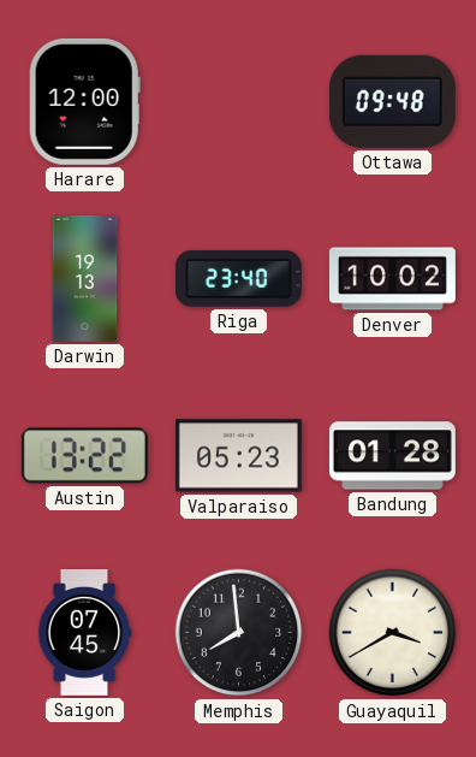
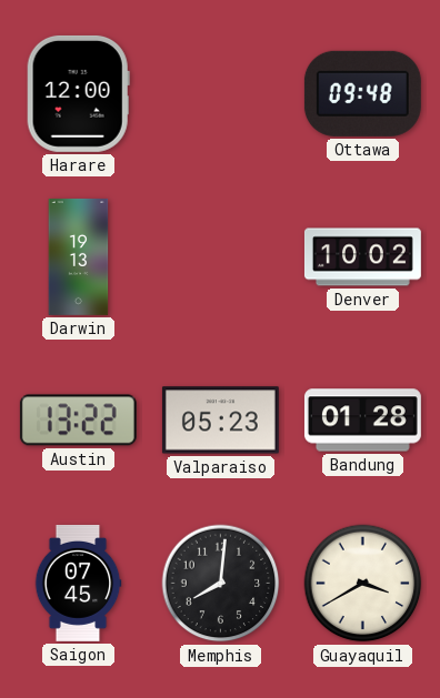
Riga: 23:40 -> none
Memphis: 7:59 -> 8:01
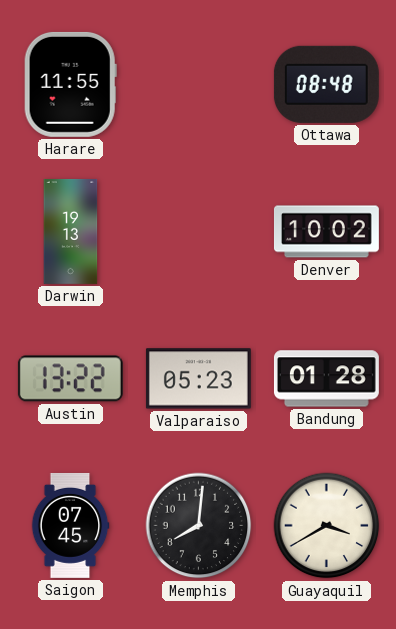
Harare: 12:00 -> 11:55
Ottawa: 09:48 -> 08:48
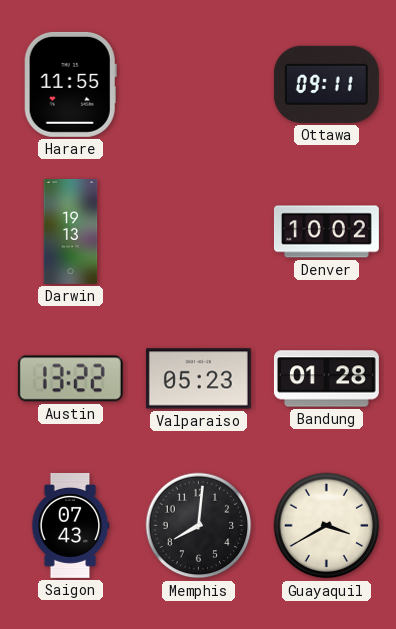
Ottawa: 08:48 -> 09:11
Saigon: 07:45 -> 07:43
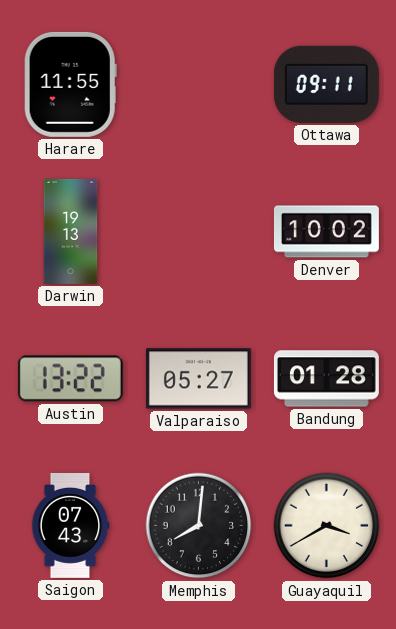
Valparaiso: 05:23 -> 05:27
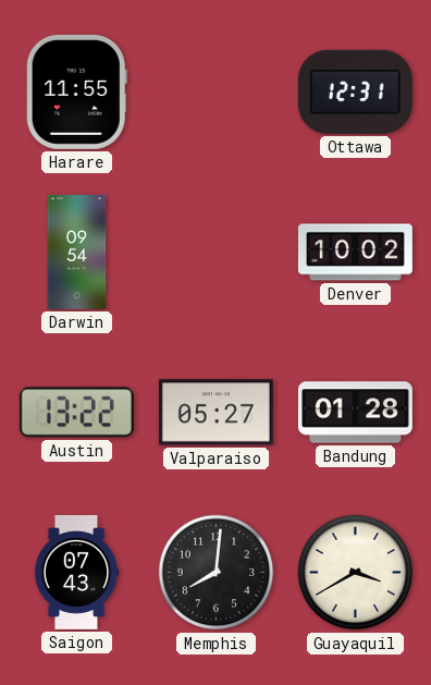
Ottawa: 09:11 -> 12:31
Darwin: 19:13 -> 09:54
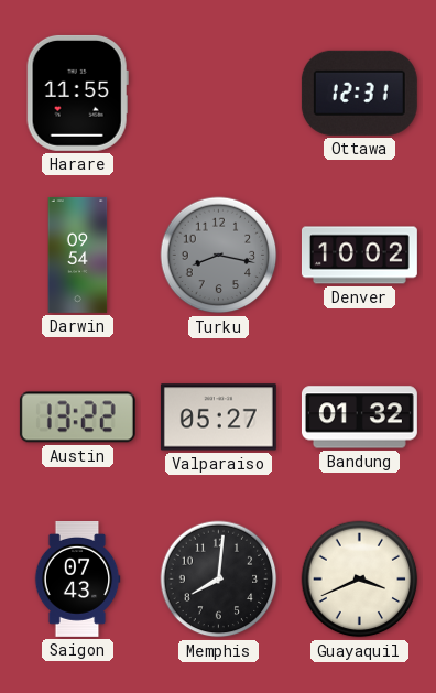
Turku: none -> 8:17
Bandung: 01:28 -> 01:32
Guayaquil: 3:40 -> 3:41
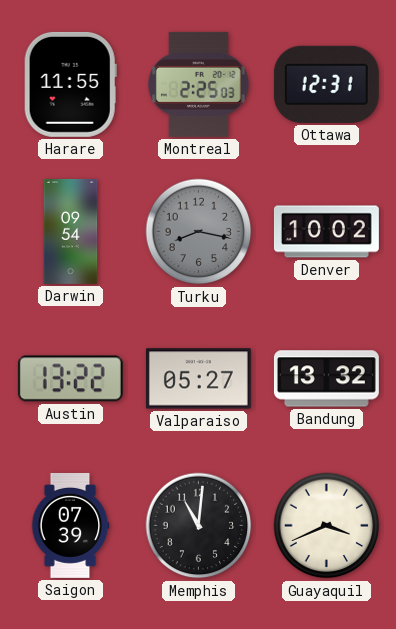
Montreal: none -> 2:25
Bandung: 01:32 -> 13:32
Saigon: 07:43 -> 07:39
Memphis: 8:01 -> 11:01
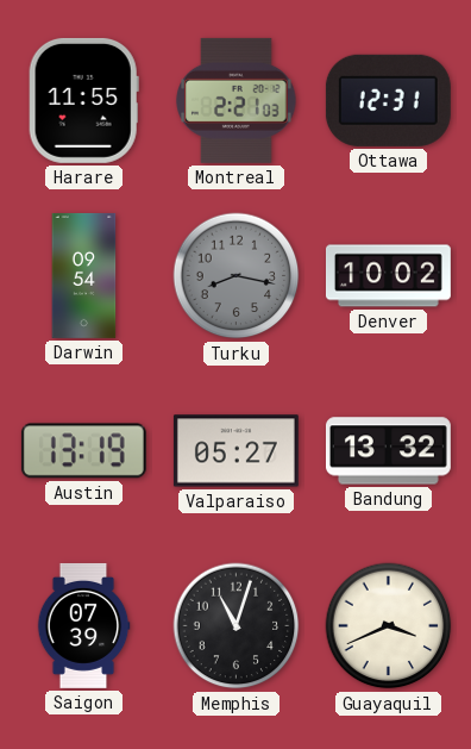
Montreal: 2:25 -> 2:21
Austin: 13:22 -> 13:19
Memphis: 11:01 -> 11:03
